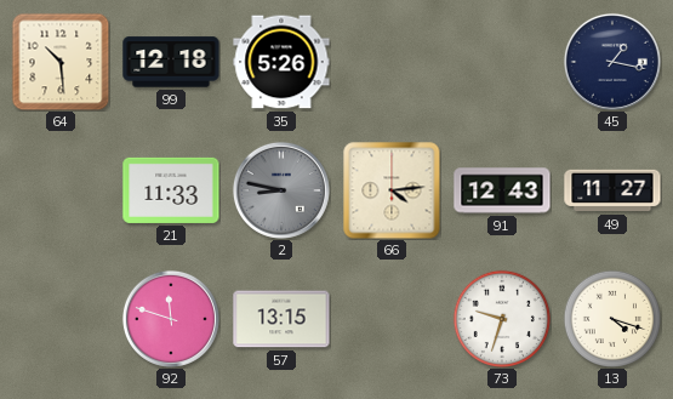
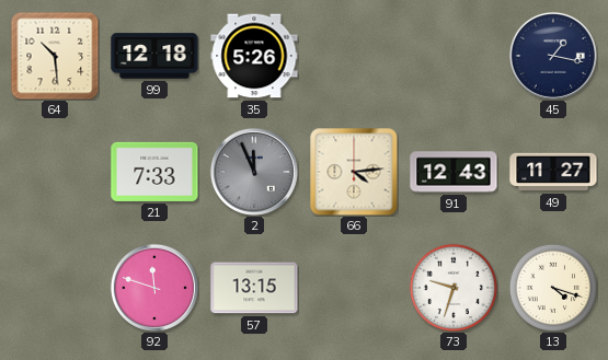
21: 11:33 -> 7:33
2: 8:47 -> 11:56
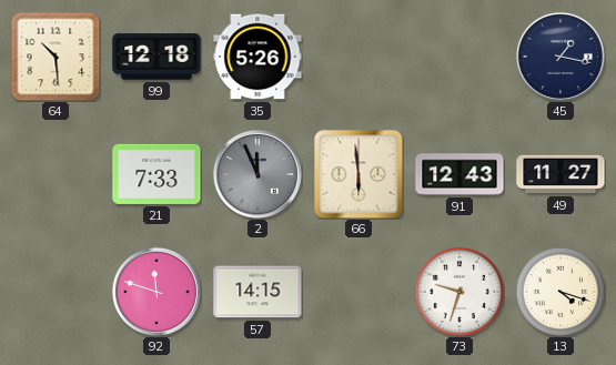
66: 4:14 -> 5:59
57: 13:15 -> 14:15
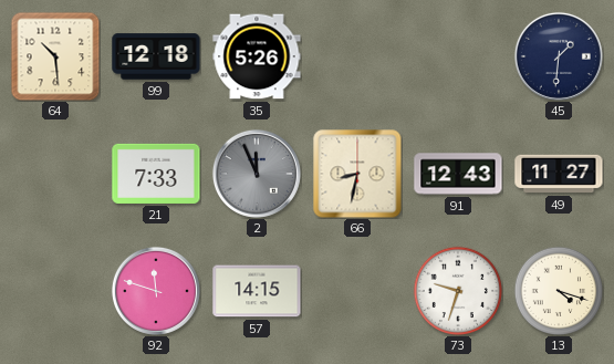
45: 1:17 -> 1:31
66: 5:59 -> 8:32
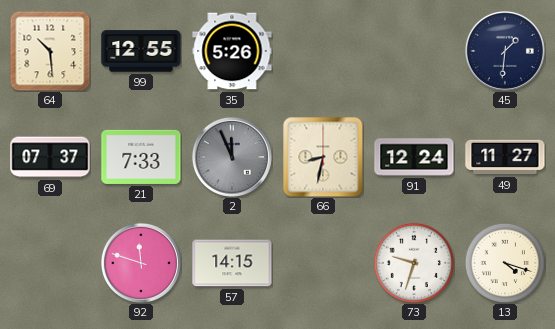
99: 12:18 -> 12:55
69: none -> 07:37
91: 12:43 -> 12:24
